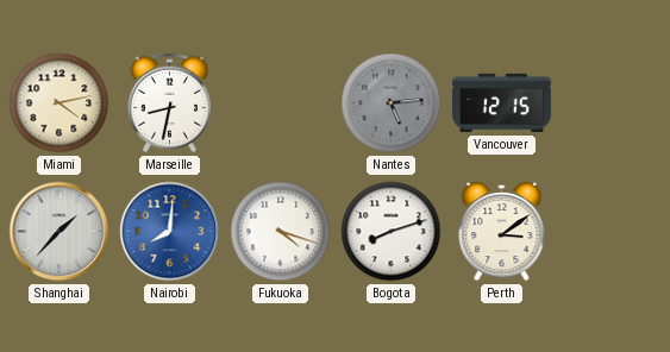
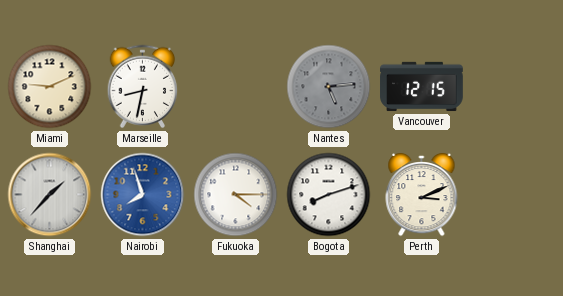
Miami: 4:13 -> 9:11
Nairobi: 8:01 -> 7:57
Fukuoka: 4:18 -> 4:15
Perth: 3:09 -> 3:11
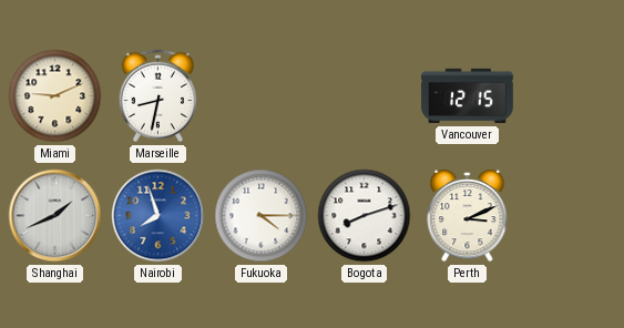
Nantes: 5:14 -> none
Shanghai: 1:37 -> 1:41
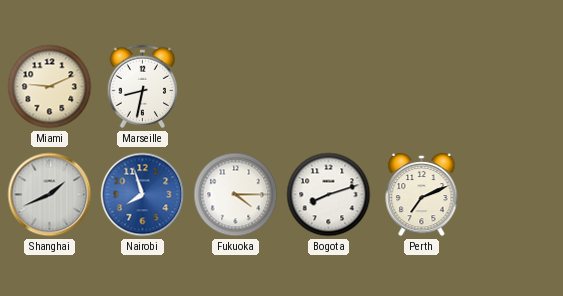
Vancouver: 12:15 -> none
Perth: 3:11 -> 7:11
